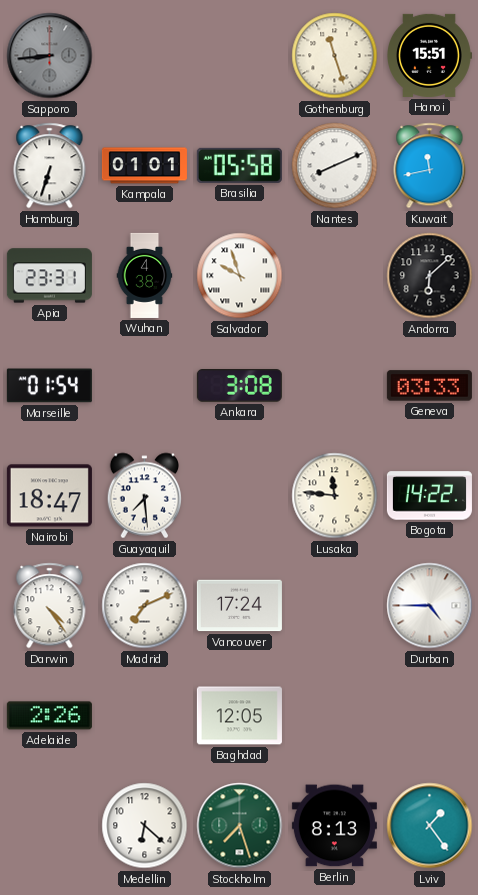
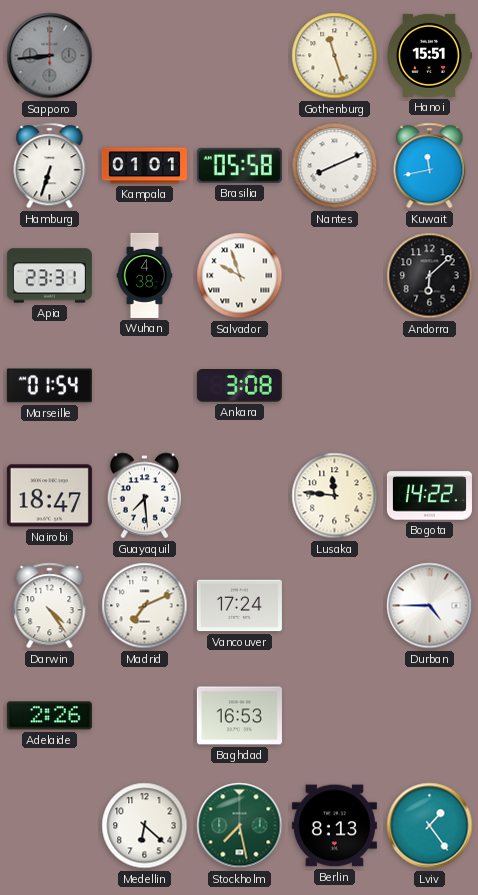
Geneva: 03:33 -> none
Baghdad: 12:05 -> 16:53
Stockholm: 7:27 -> 7:28
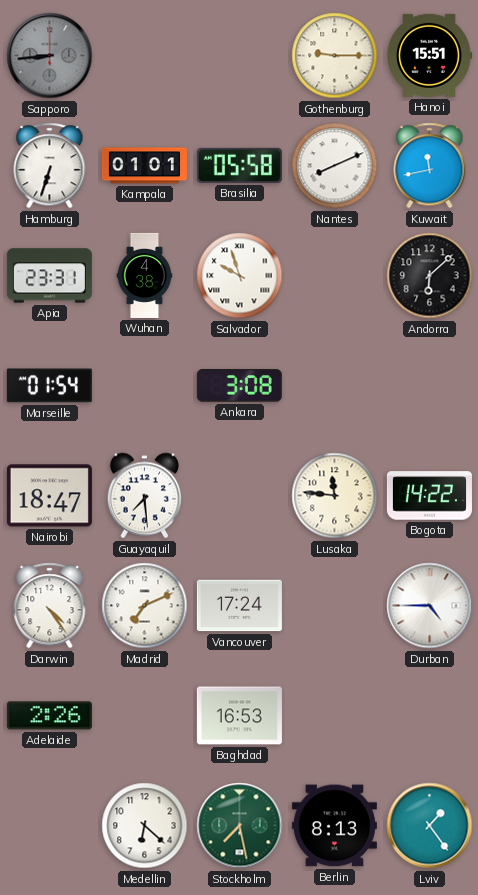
Gothenburg: 11:27 -> 9:15
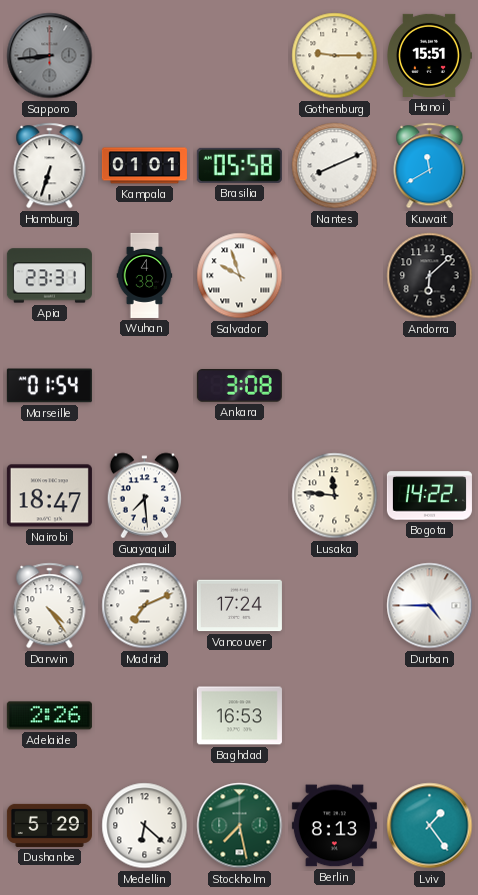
Kuwait: 11:43 -> 11:40
Dushanbe: none -> 5:29
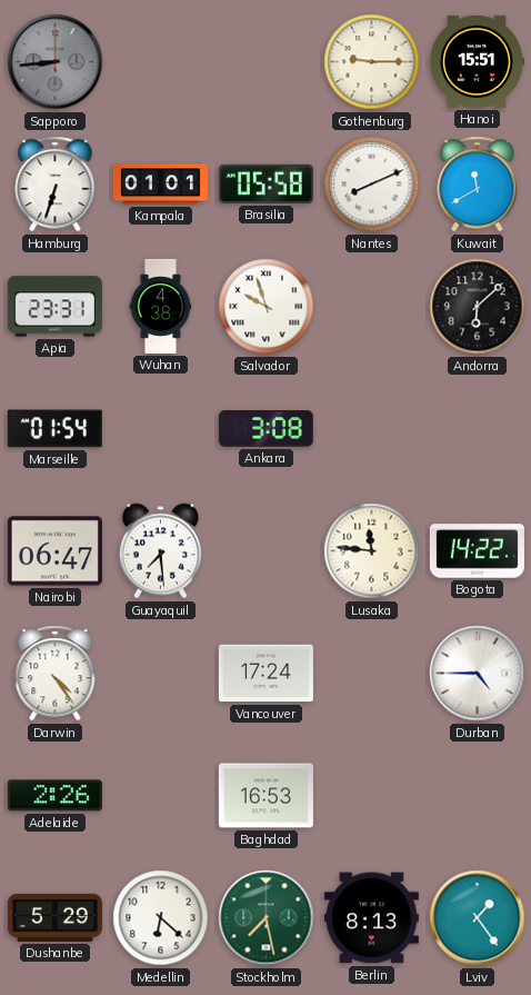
Nairobi: 18:47 -> 06:47
Madrid: 7:11 -> none
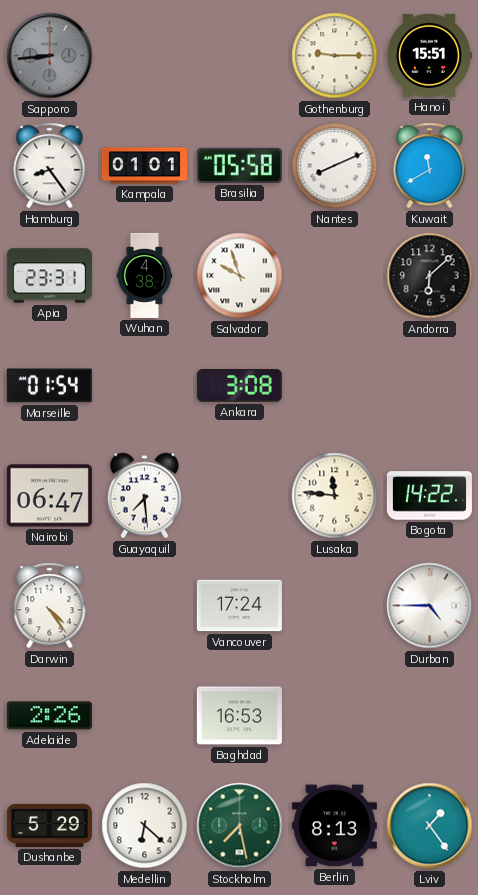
Hamburg: 6:33 -> 8:24
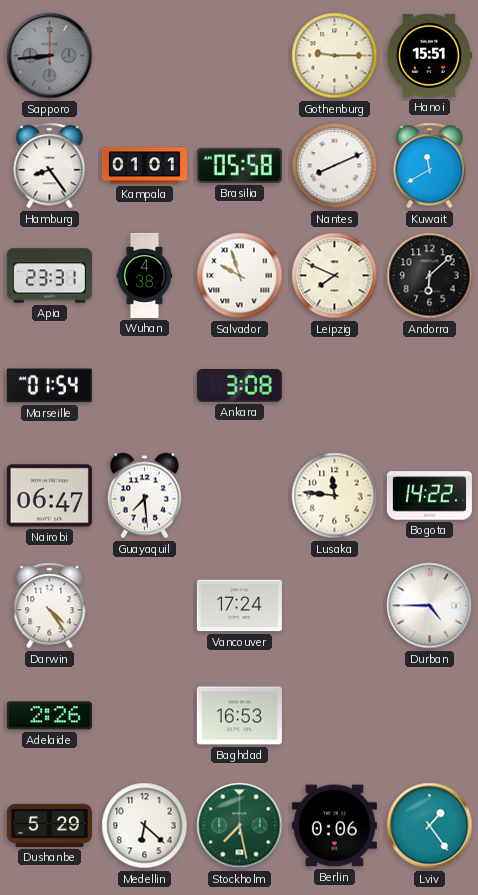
Leipzig: none -> 7:49
Berlin: 8:13 -> 0:06
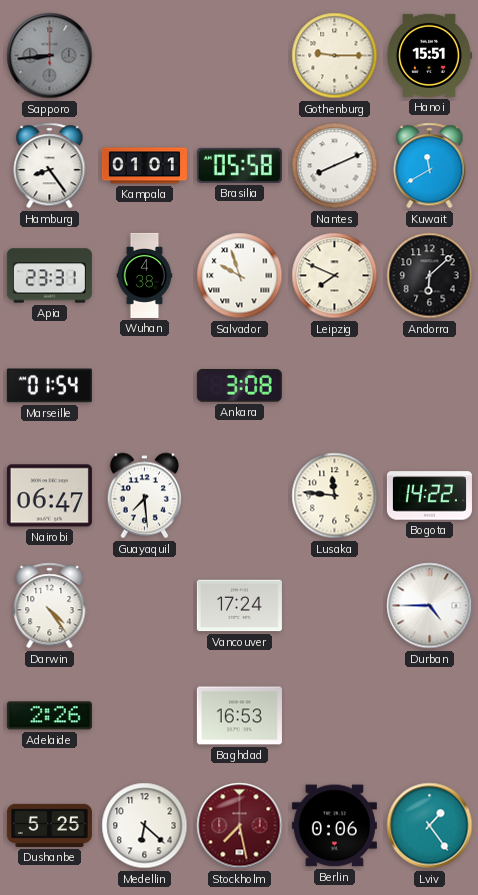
Dushanbe: 5:29 -> 5:25
Stockholm dial: green -> burgundy
